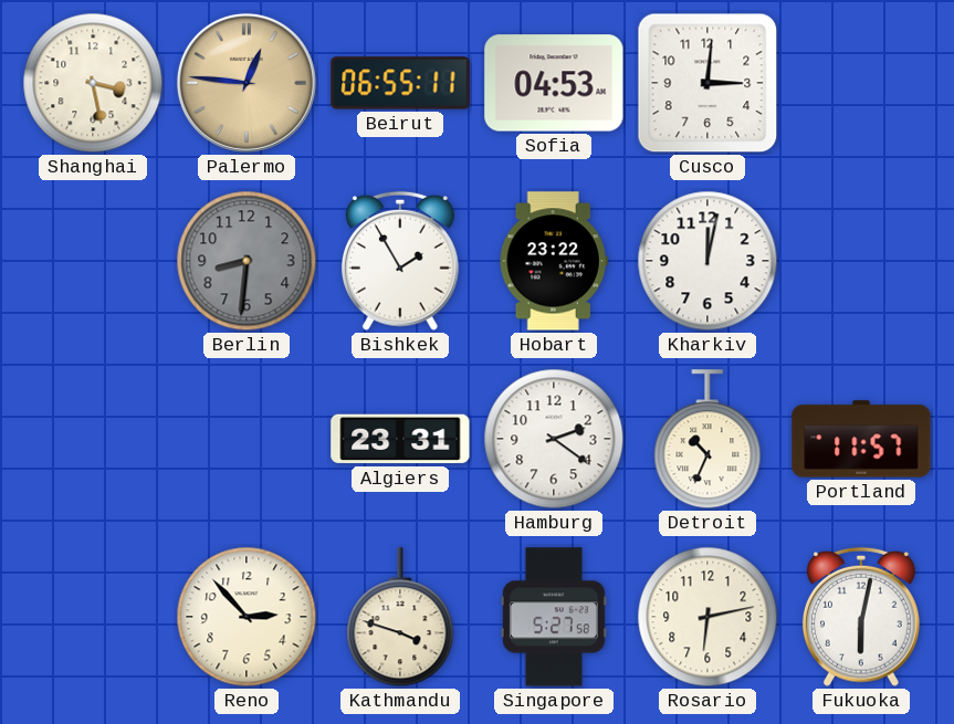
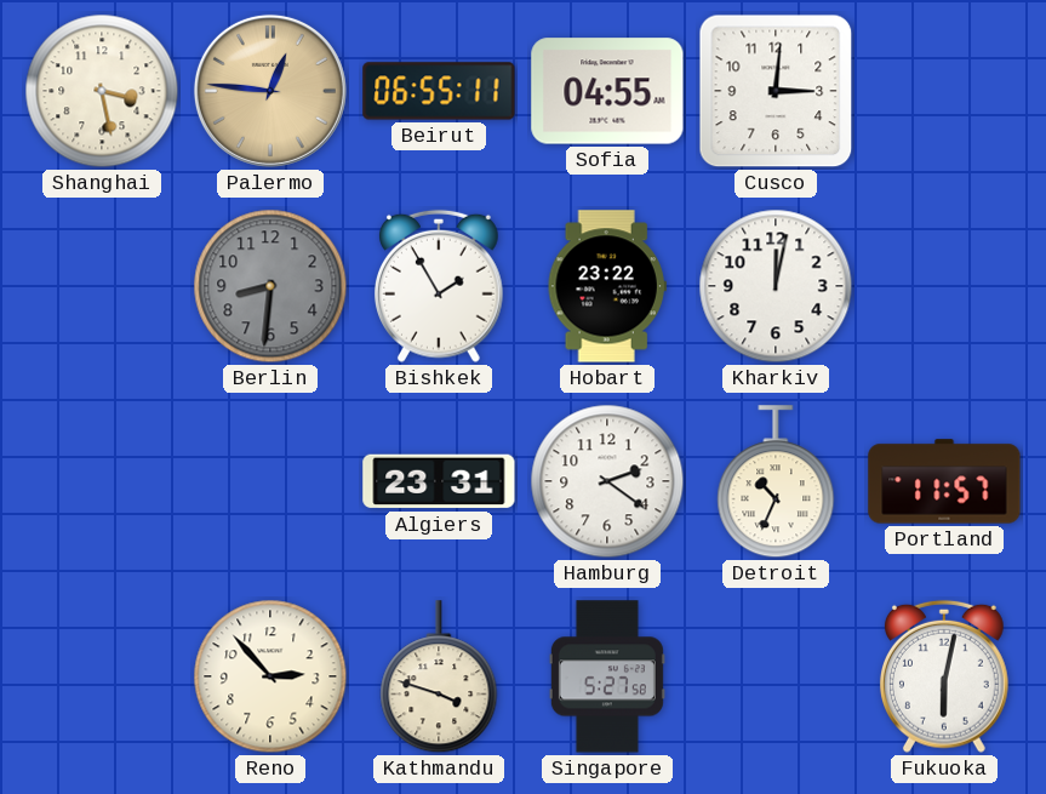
Sofia: 04:53 -> 04:55
Rosario: 6:13 -> none
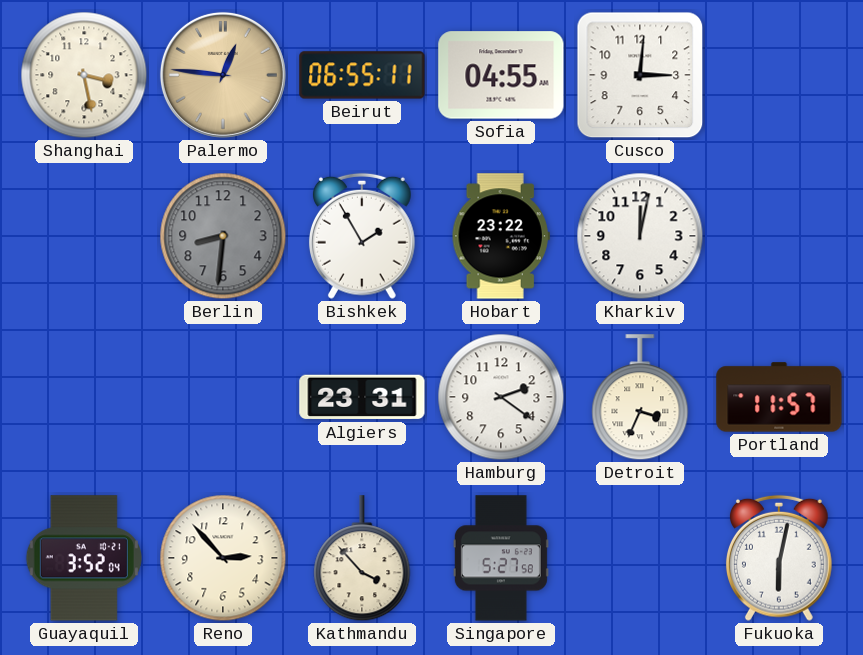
Detroit: 10:34 -> 3:34
Guayaquil: none -> 3:52
Kathmandu: 3:48 -> 3:53
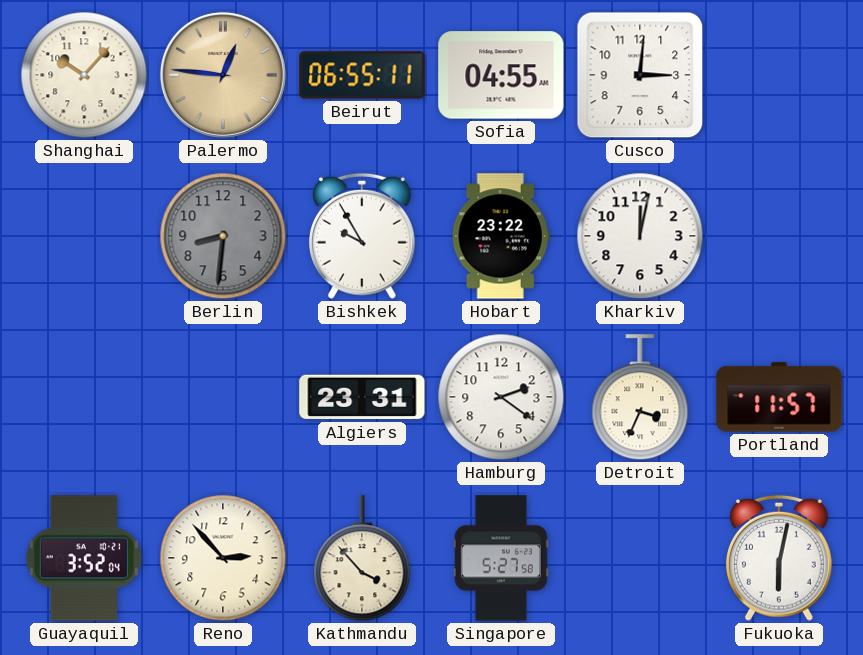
Shanghai: 3:28 -> 10:07
Bishkek: 1:55 -> 9:55
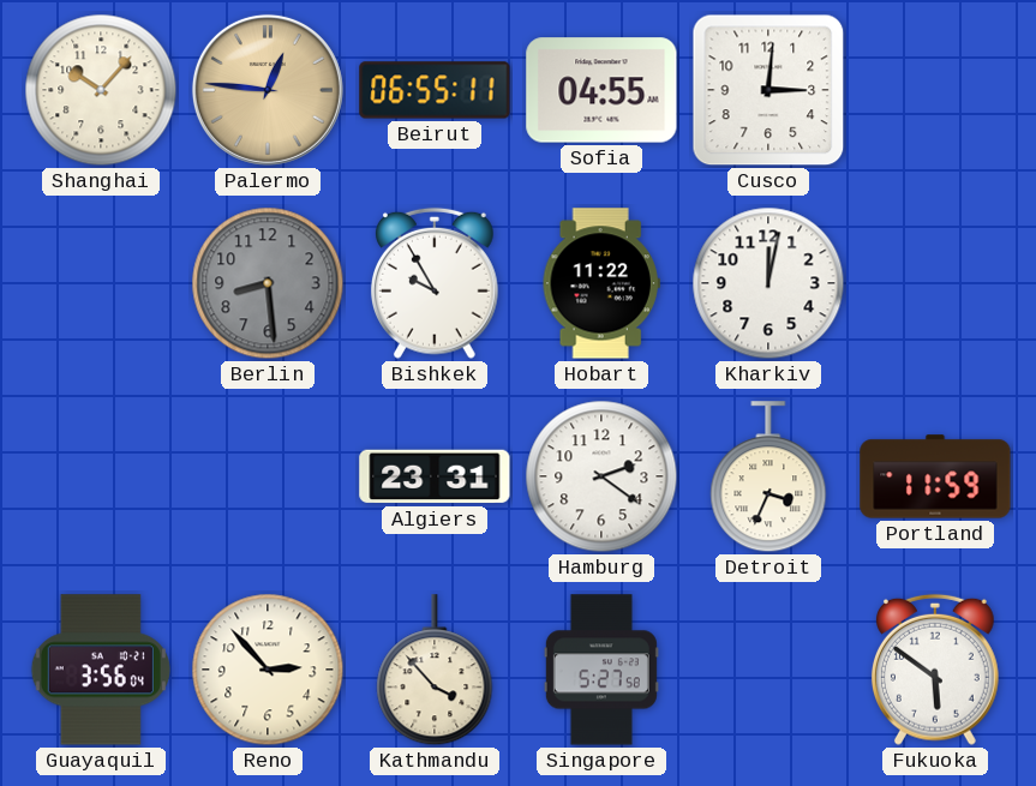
Berlin: 8:31 -> 8:29
Hobart: 23:22 -> 11:22
Portland: 11:57 -> 11:59
Guayaquil: 3:52 -> 3:56
Fukuoka: 6:02 -> 5:51
